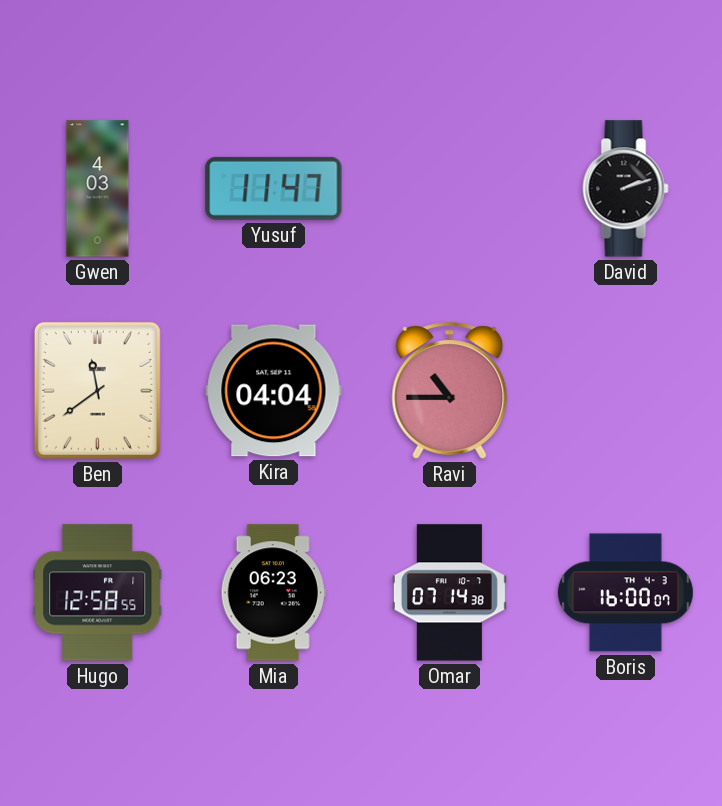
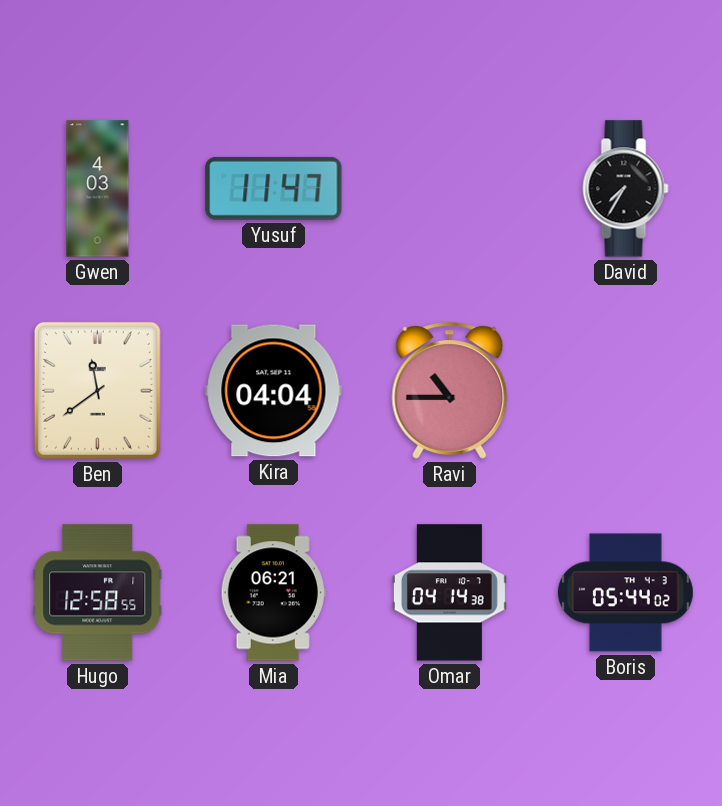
David: 2:12 -> 7:35
Mia: 06:23 -> 06:21
Omar: 07:14 -> 04:14
Boris: 16:00 -> 05:44
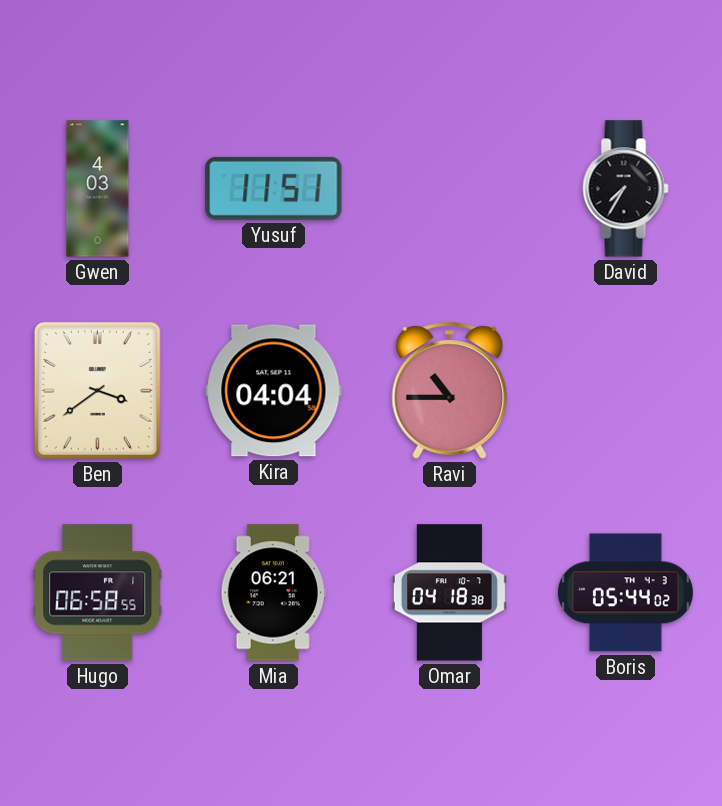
Yusuf: 11:47 -> 11:51
Ben: 11:39 -> 3:39
Hugo: 12:58 -> 06:58
Omar: 04:14 -> 04:18
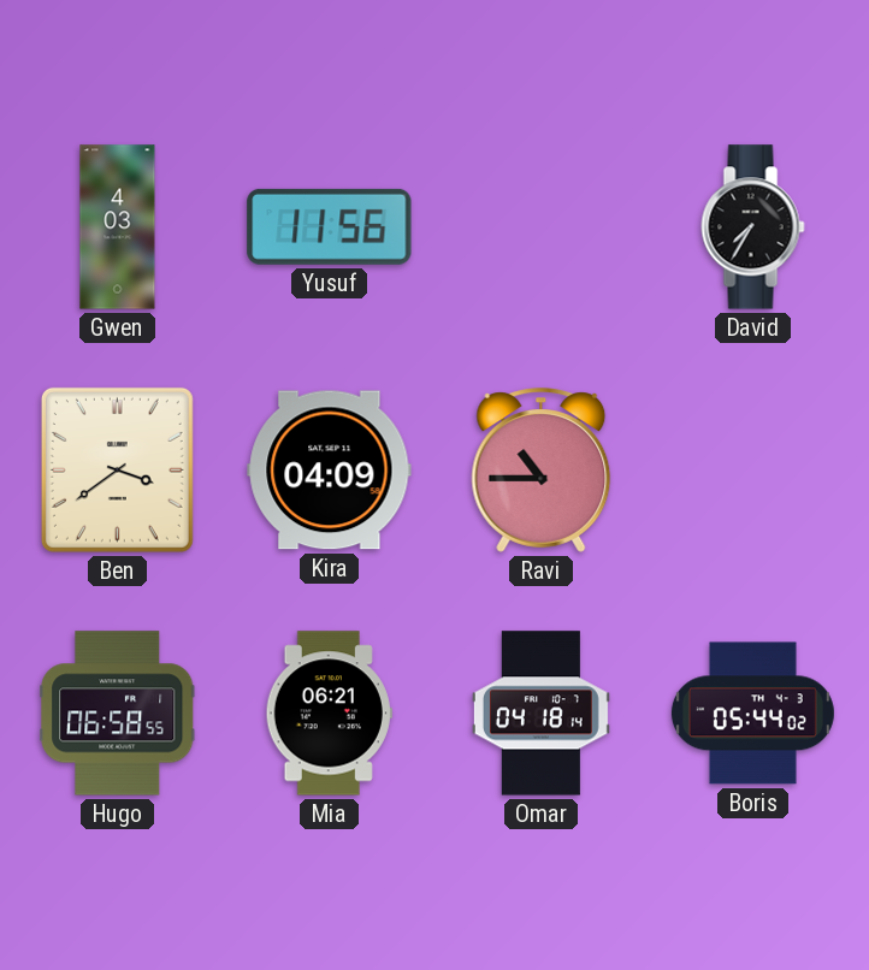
Yusuf: 11:51 -> 11:56
Kira: 04:04 -> 04:09
Omar: 04:18:38 -> 04:18:14
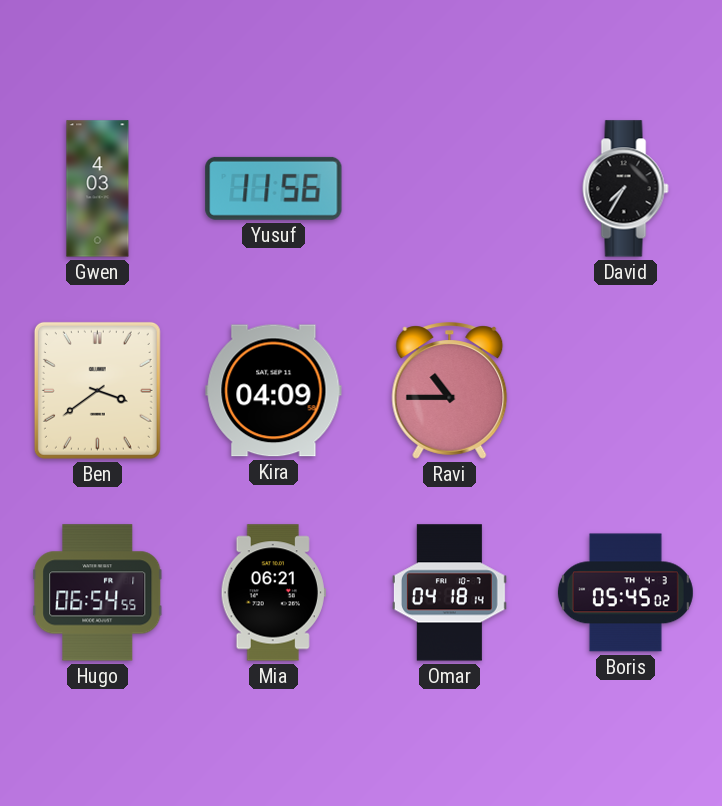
Hugo: 06:58 -> 06:54
Boris: 05:44 -> 05:45
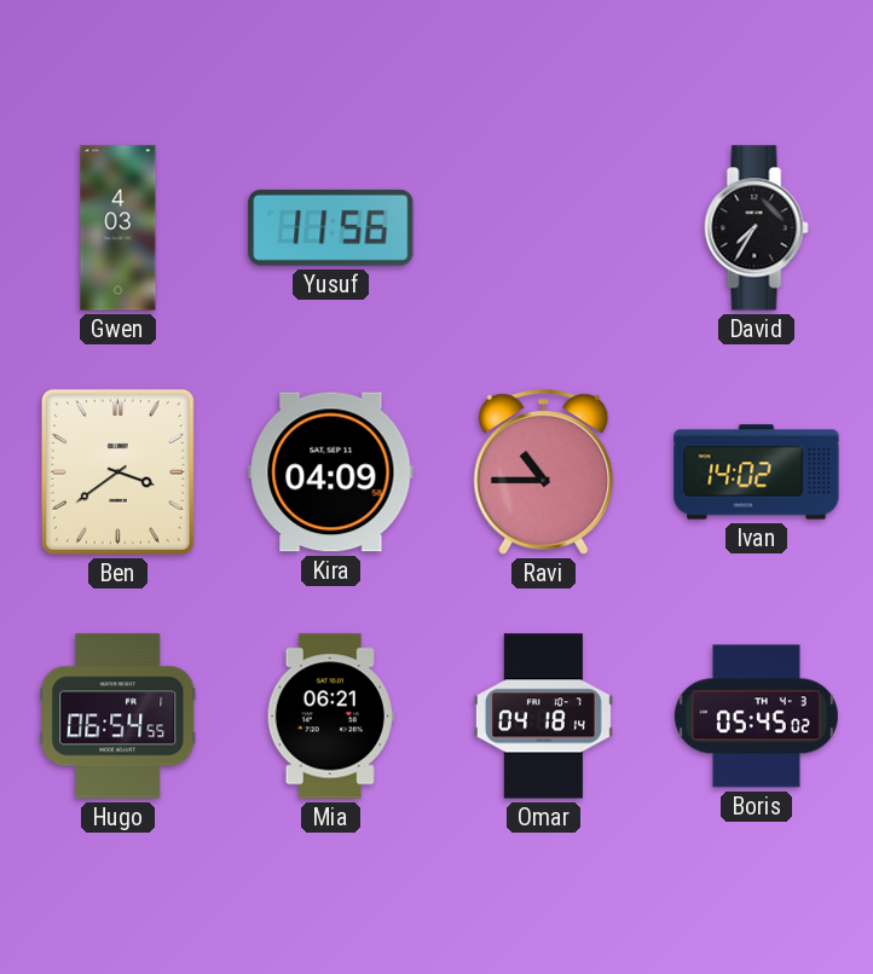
Ivan: none -> 14:02
